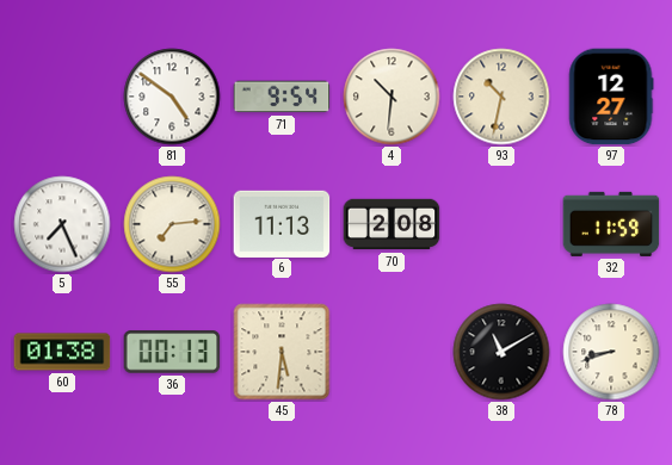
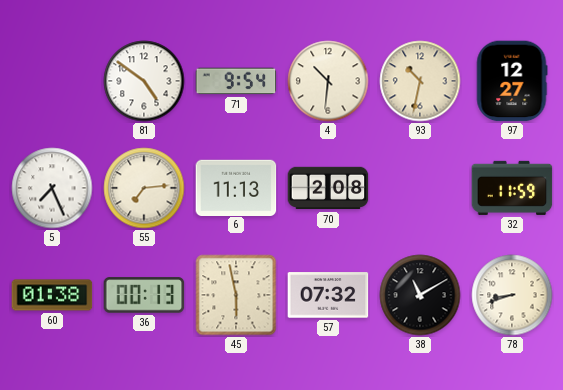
45: 5:31 -> 5:58
57: none -> 07:32
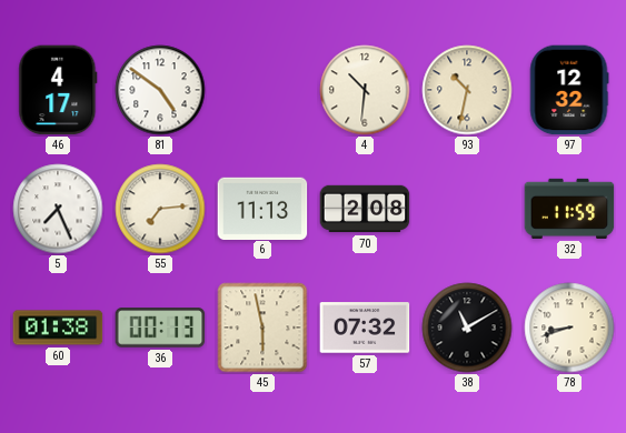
46: none -> 4:17
71: 9:54 -> none
97: 12:27 -> 12:32
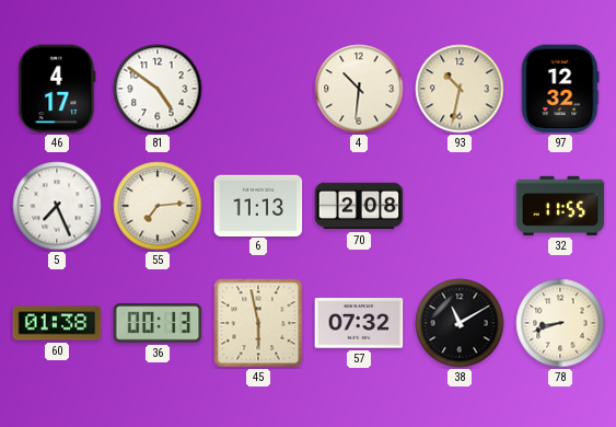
32: 11:59 -> 11:55
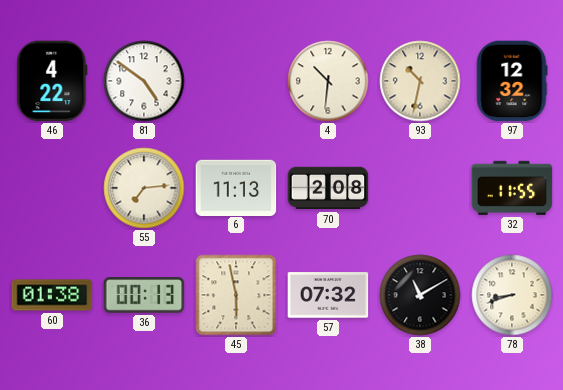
46: 4:17 -> 4:22
5: 7:26 -> none
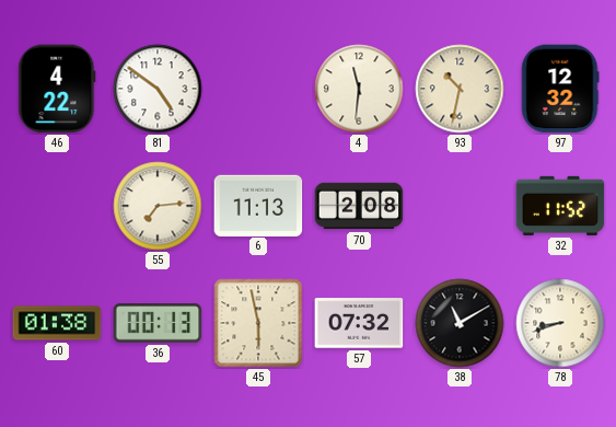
4: 10:31 -> 11:31
32: 11:55 -> 11:52
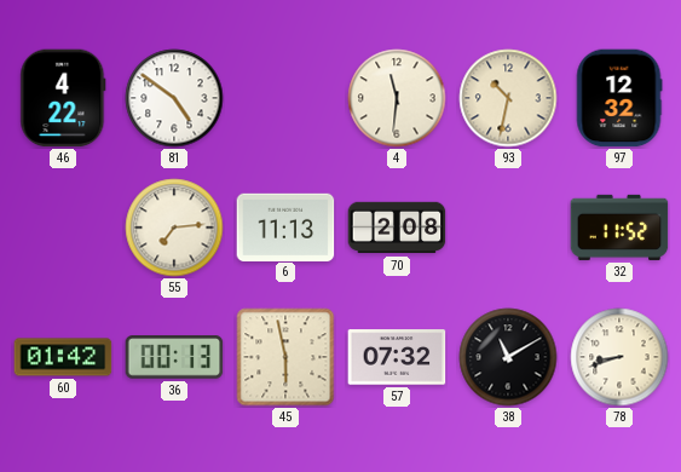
60: 01:38 -> 01:42
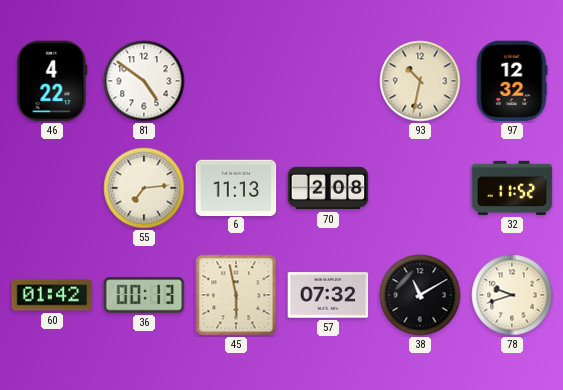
4: 11:31 -> none
78: 8:42 -> 9:42
